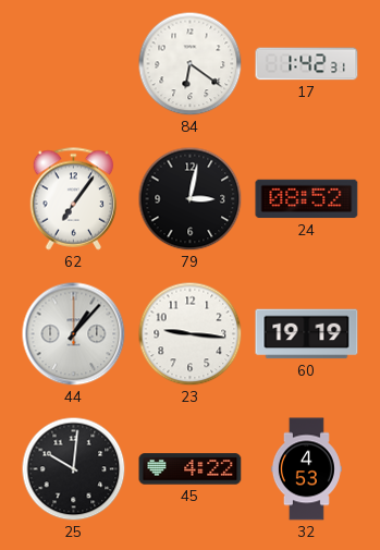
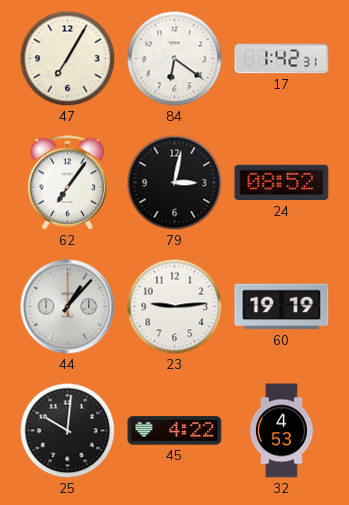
47: none -> 7:05
23: 9:16 -> 9:14
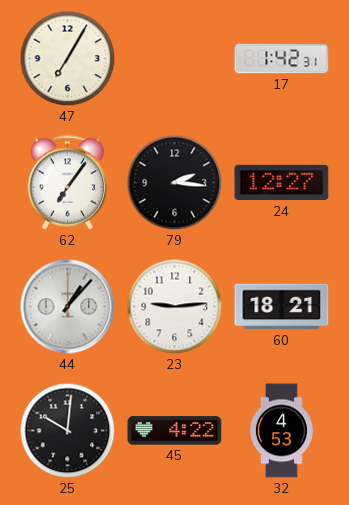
84: 6:21 -> none
79: 3:02 -> 2:16
24: 08:52 -> 12:27
60: 19:19 -> 18:21
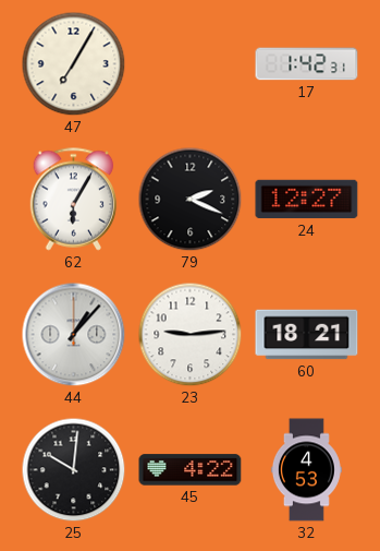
62: 7:06 -> 6:05
79: 2:16 -> 2:19
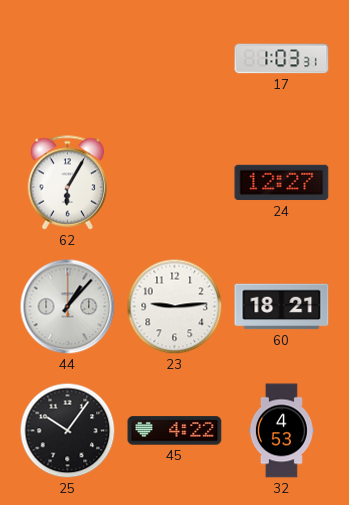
47: 7:05 -> none
17: 1:42 -> 1:03
79: 2:19 -> none
25: 10:01 -> 10:06
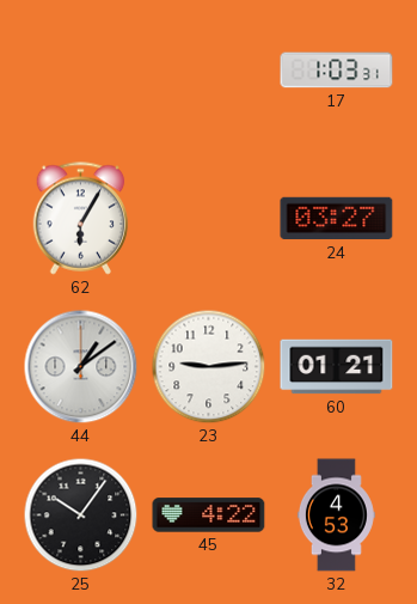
24: 12:27 -> 03:27
44: 1:07 -> 1:09
60: 18:21 -> 01:21
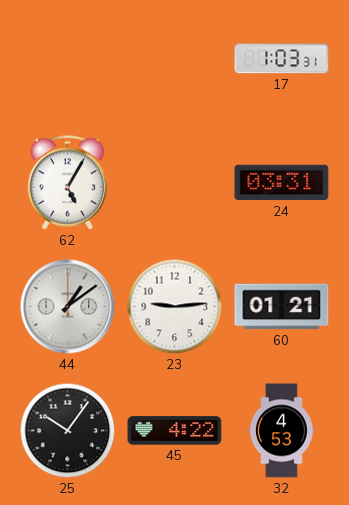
62: 6:05 -> 5:05
24: 03:27 -> 03:31
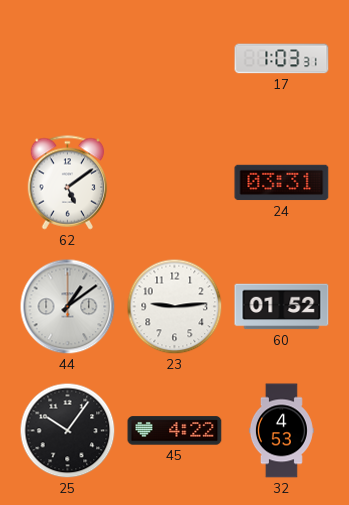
62: 5:05 -> 5:09
60: 01:21 -> 01:52
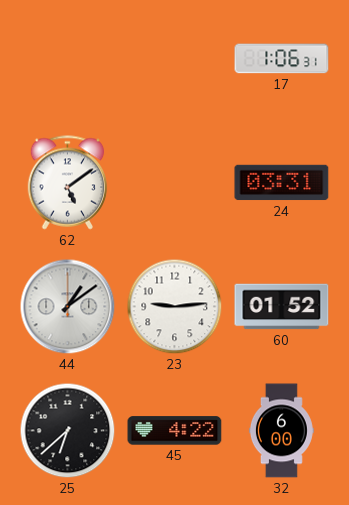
17: 1:03 -> 1:06
25: 10:06 -> 6:38
32: 4:53 -> 6:00
